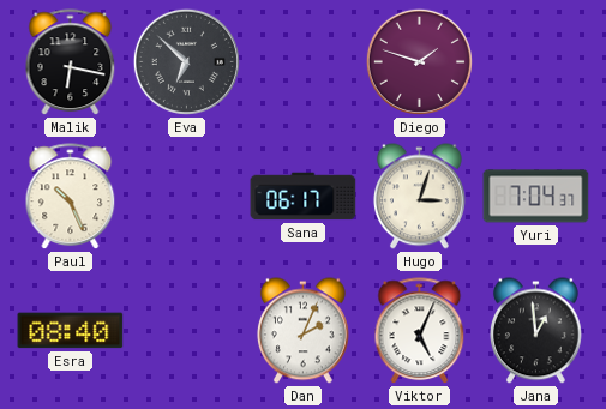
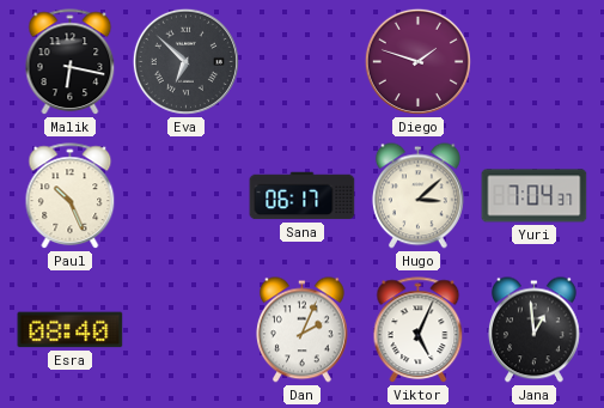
Hugo: 3:03 -> 3:08
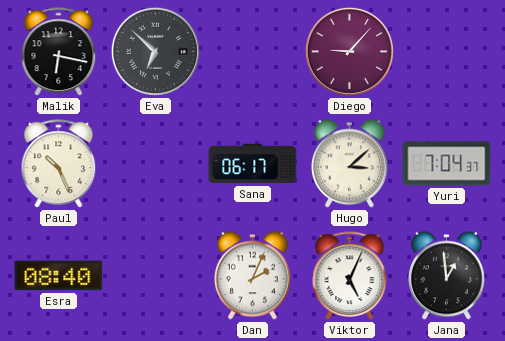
Diego: 1:48 -> 9:07
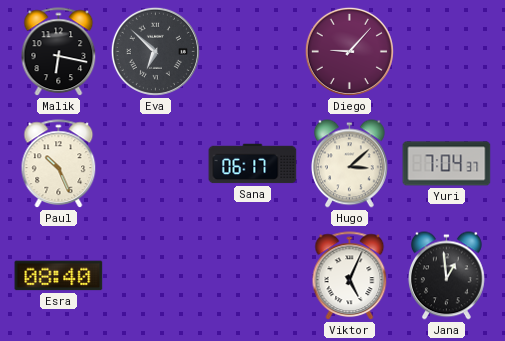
Dan: 2:04 -> none
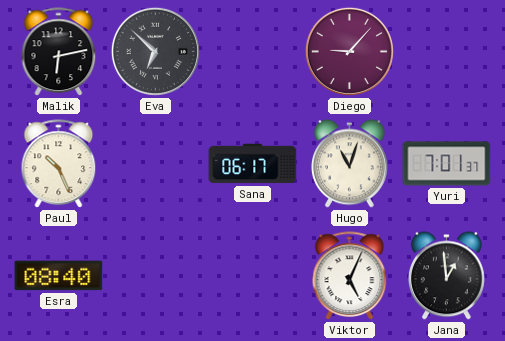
Malik: 6:17 -> 6:13
Hugo: 3:08 -> 11:03
Yuri: 7:04 -> 7:01
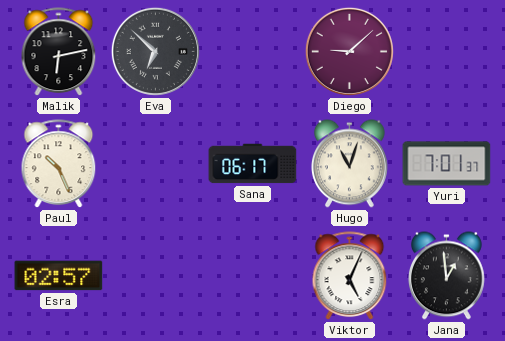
Diego: 9:07 -> 9:08
Esra: 08:40 -> 02:57
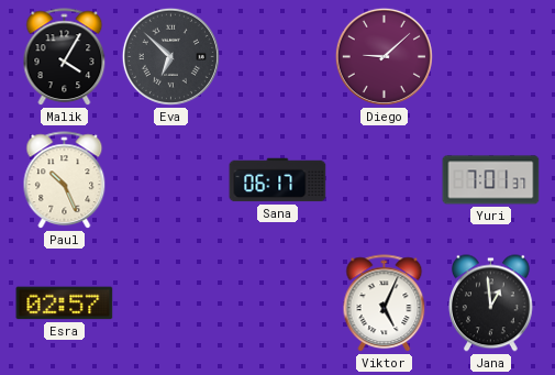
Malik: 6:13 -> 4:05
Hugo: 11:03 -> none
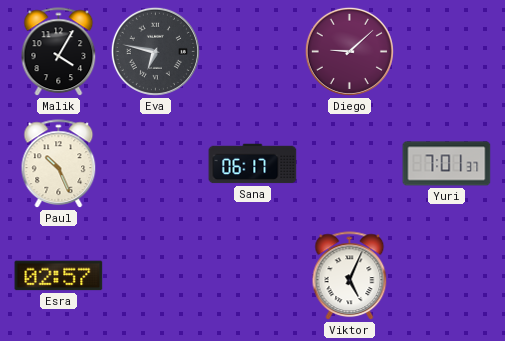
Eva: 6:52 -> 6:47
Jana: 12:59 -> none
